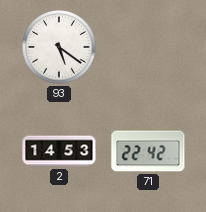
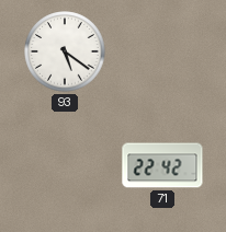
2: 14:53 -> none
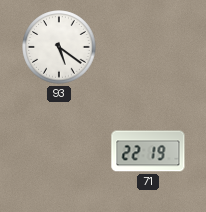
71: 22:42 -> 22:19
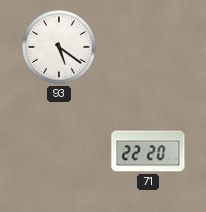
71: 22:19 -> 22:20
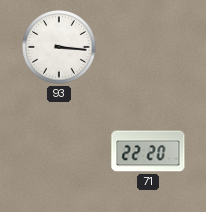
93: 5:21 -> 3:16
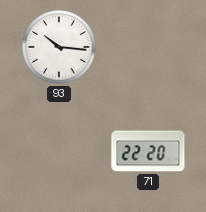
93: 3:16 -> 10:16
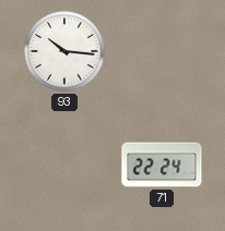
71: 22:20 -> 22:24
